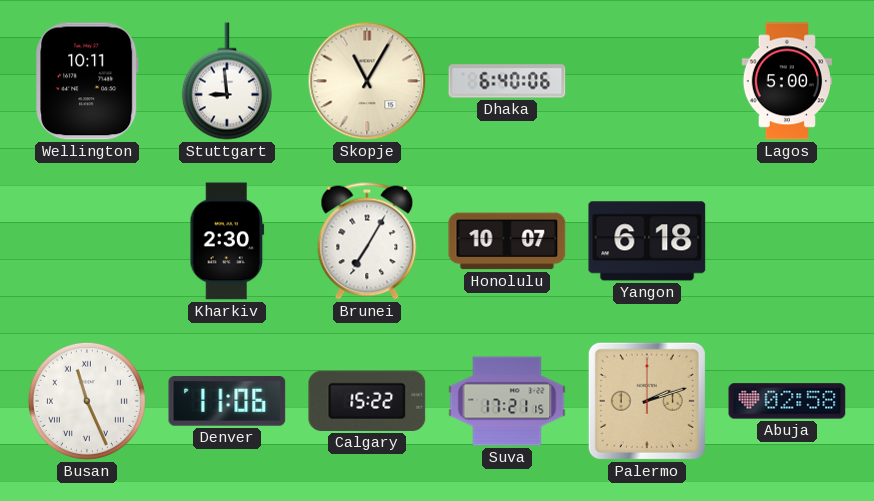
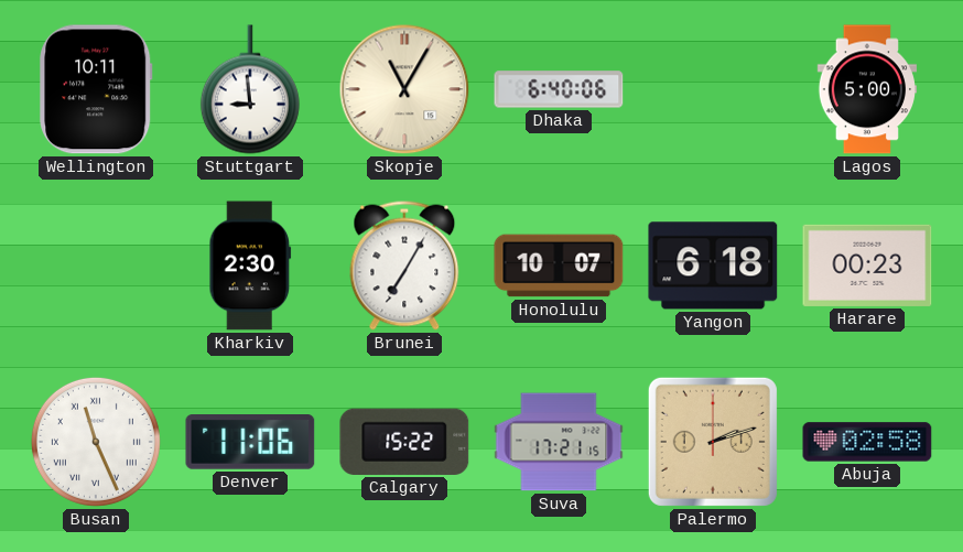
Harare: none -> 00:23
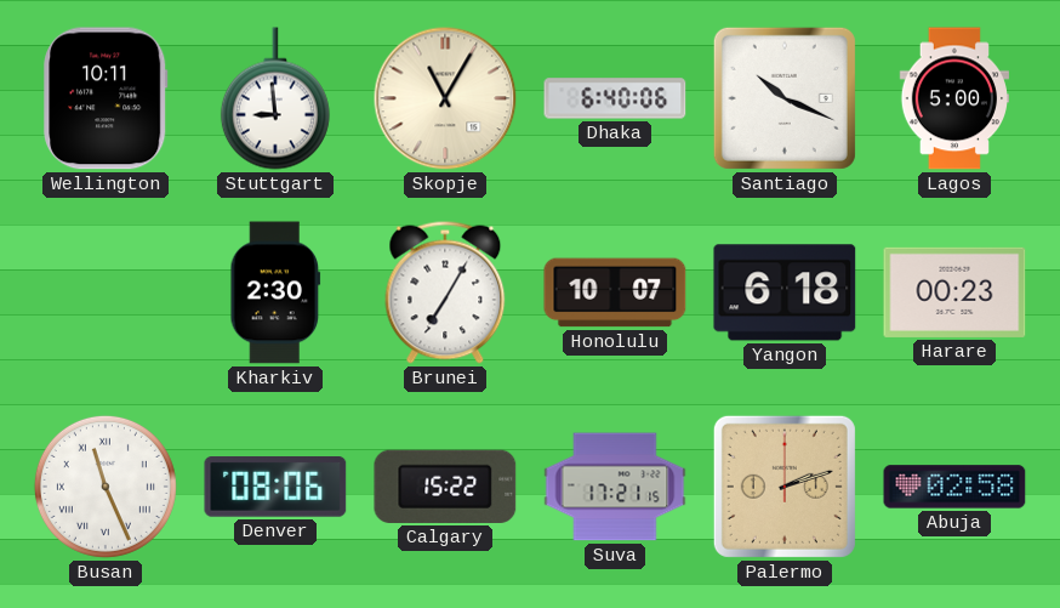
Santiago: none -> 10:19
Denver: 11:06 -> 08:06
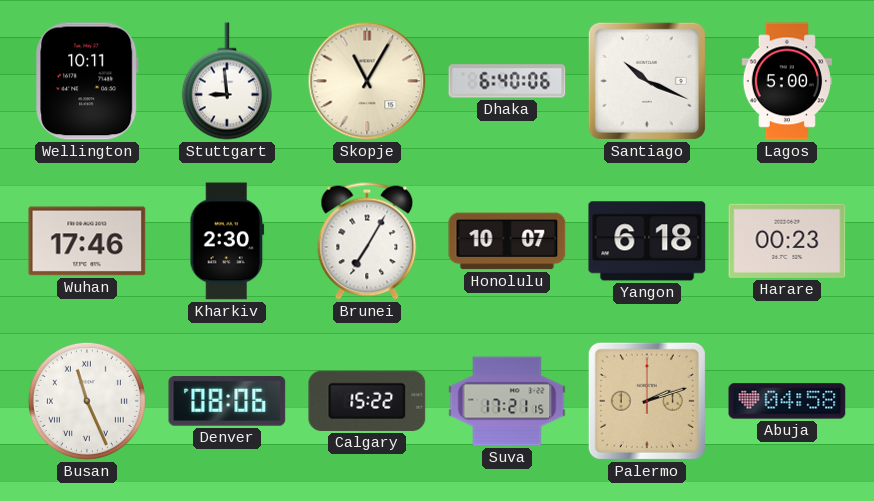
Wuhan: none -> 17:46
Abuja: 02:58 -> 04:58
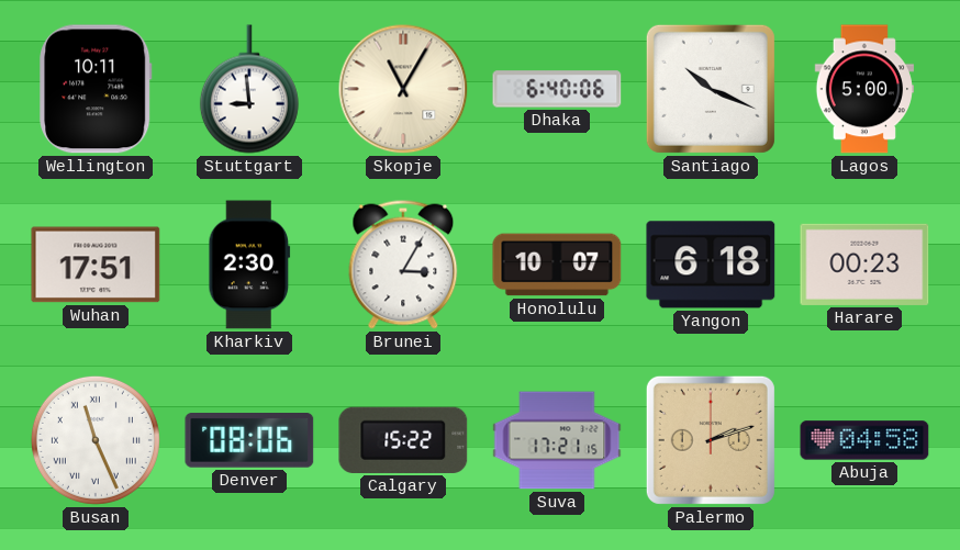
Wuhan: 17:46 -> 17:51
Brunei: 7:05 -> 3:05
